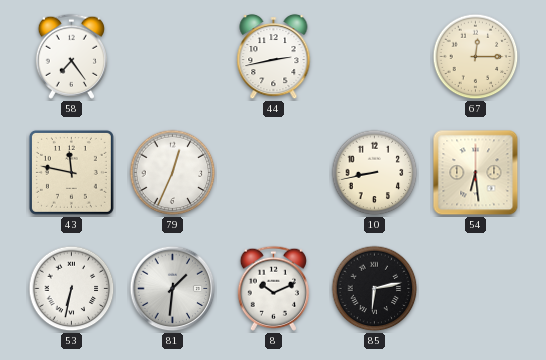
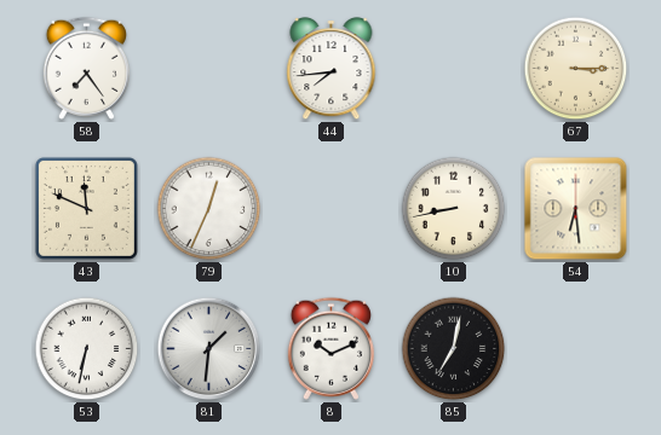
44: 2:43 -> 7:44
67: 12:15 -> 3:15
43: 11:47 -> 11:49
85: 6:13 -> 7:02
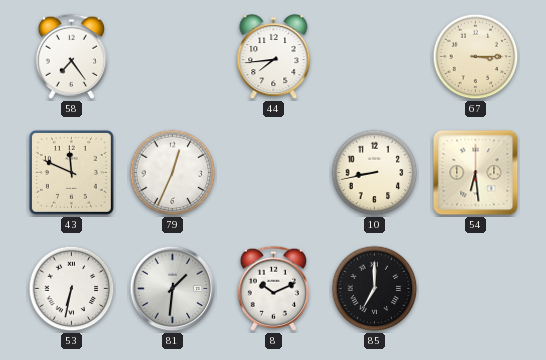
85: 7:02 -> 7:00
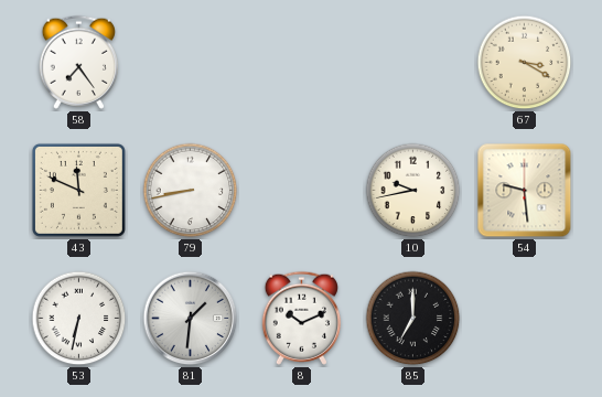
44: 7:44 -> none
67: 3:15 -> 3:20
79: 12:34 -> 8:43
10: 8:43 -> 9:43
54: 6:29 -> 9:29
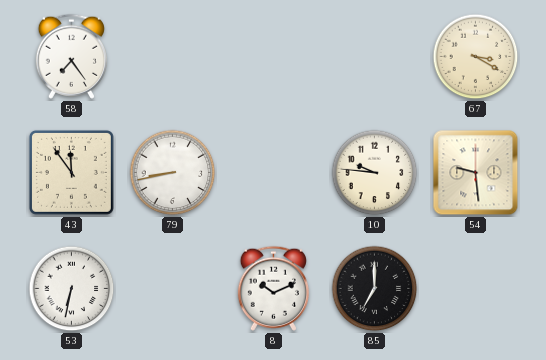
43: 11:49 -> 11:54
10: 9:43 -> 9:46
81: 1:31 -> none
